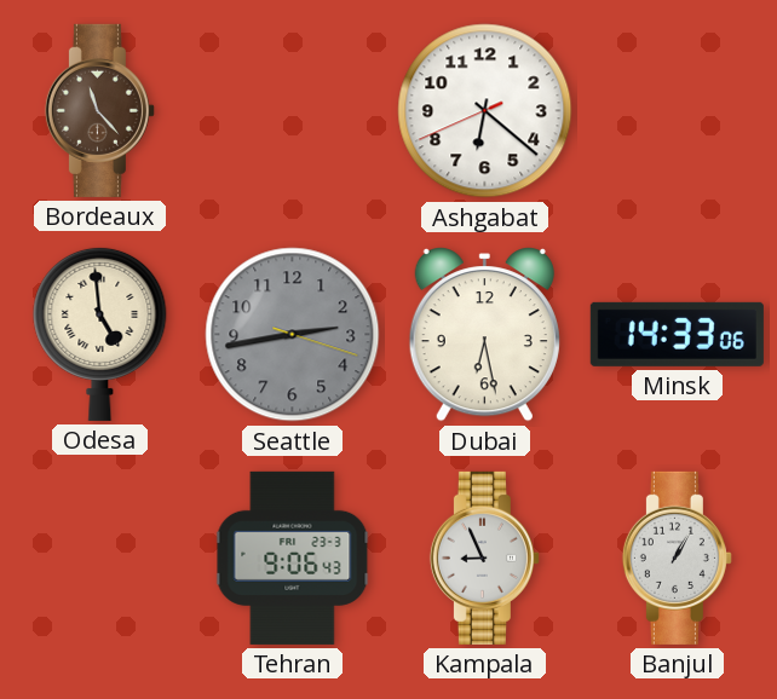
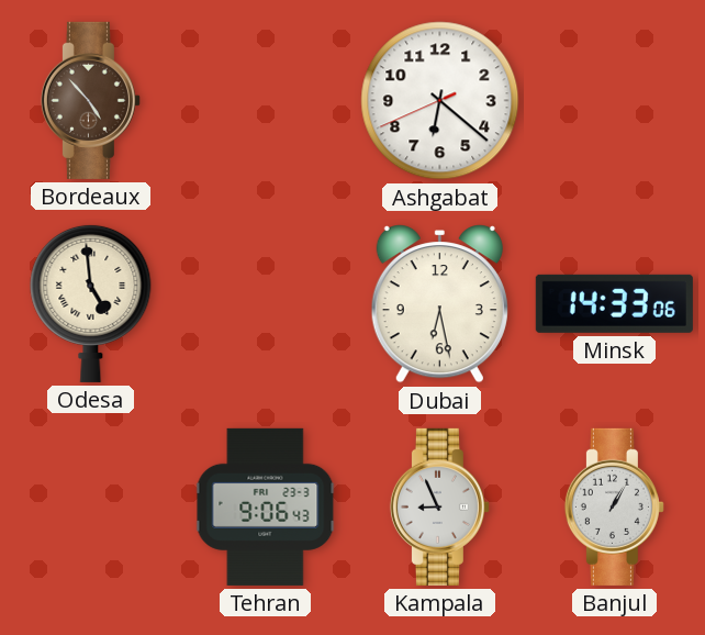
Bordeaux: 11:23 -> 4:53
Seattle: 2:43 -> none
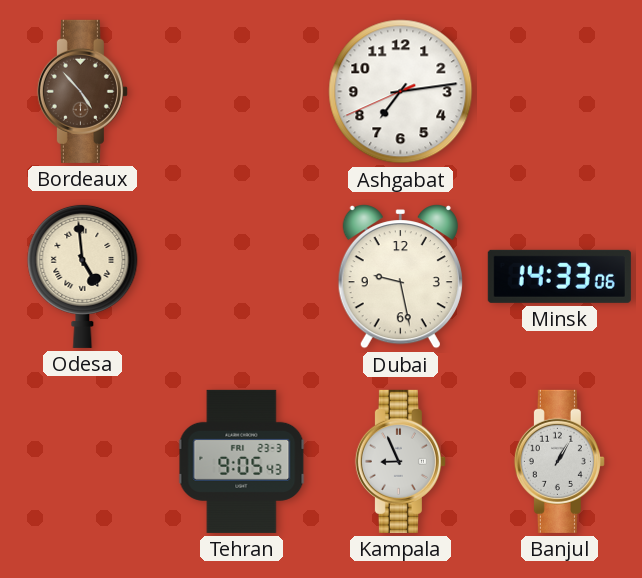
Ashgabat: 6:21 -> 7:13
Dubai: 6:28 -> 9:28
Tehran: 9:06 -> 9:05
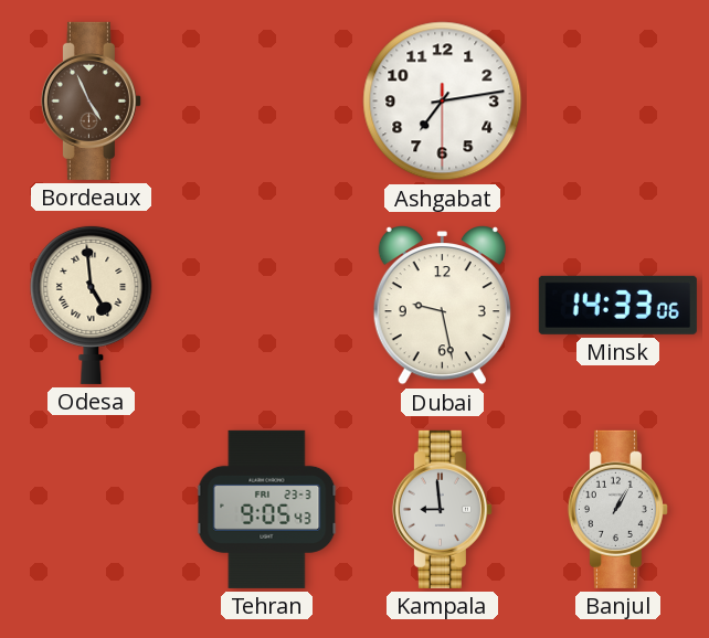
Bordeaux: 4:53 -> 4:56
Ashgabat: 7:13:41 -> 7:13:30
Kampala: 8:56 -> 8:59
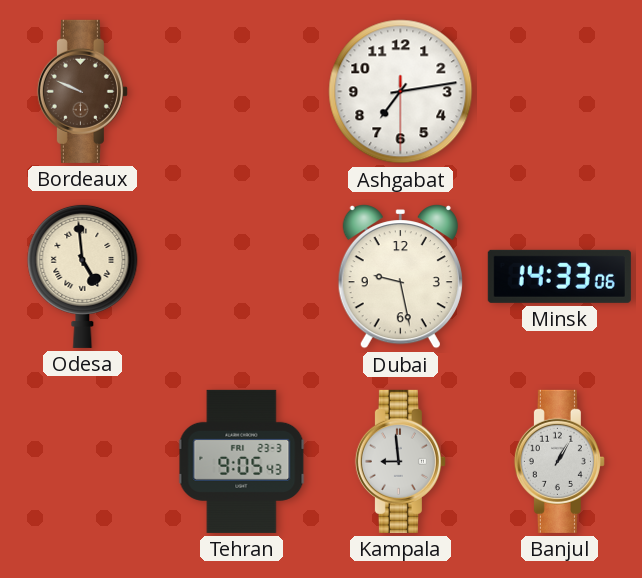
Bordeaux: 4:56 -> 9:49
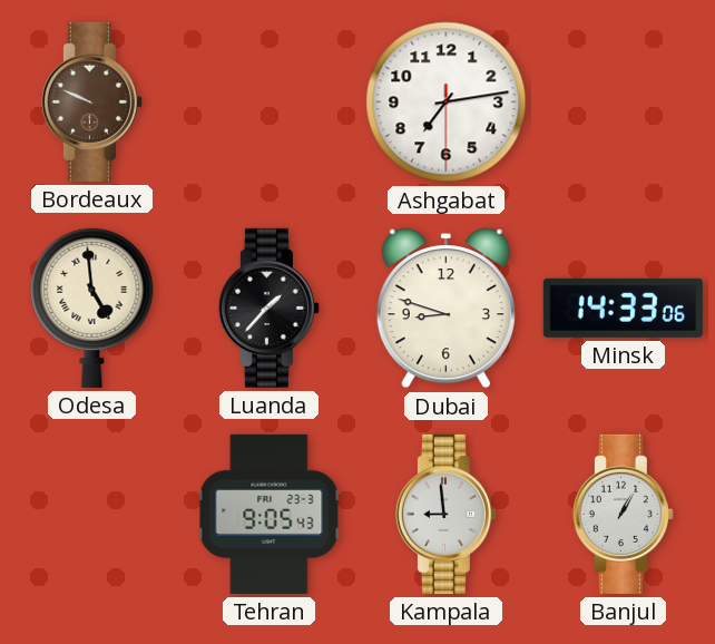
Luanda: none -> 1:37
Dubai: 9:28 -> 8:48
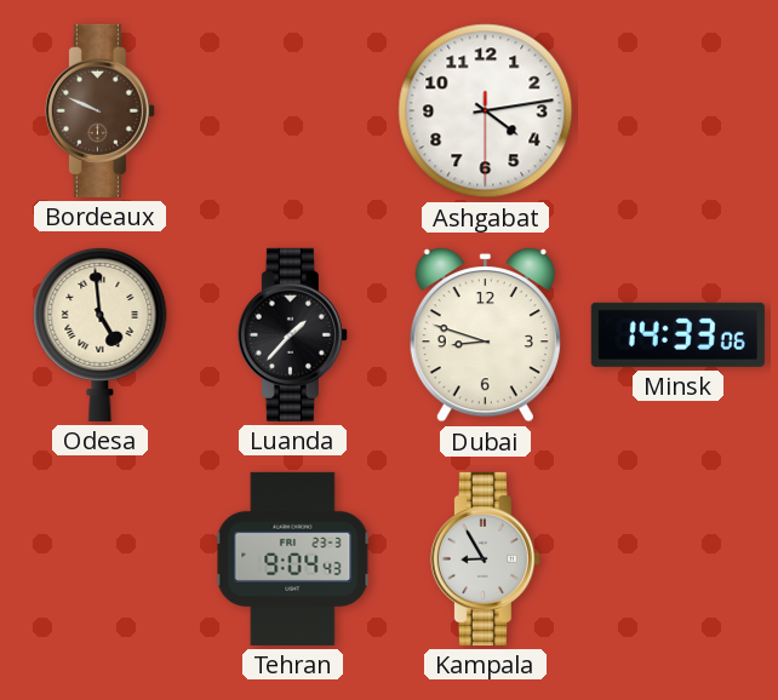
Ashgabat: 7:13 -> 4:13
Tehran: 9:05 -> 9:04
Kampala: 8:59 -> 8:55
Banjul: 1:05 -> none
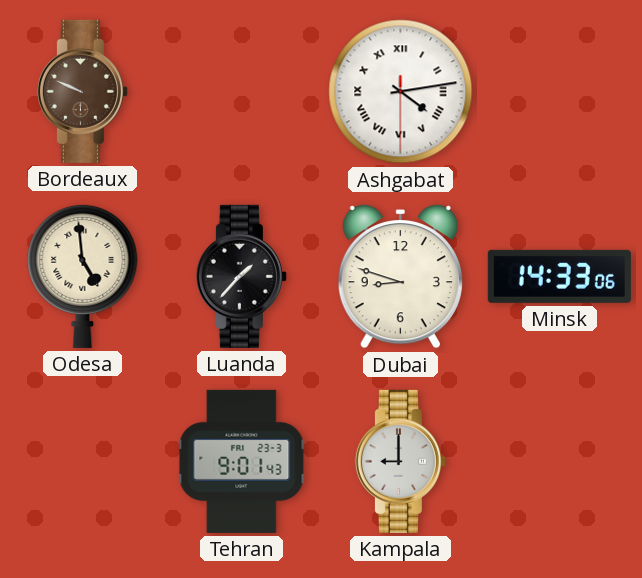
Ashgabat numerals: Arabic -> Roman
Tehran: 9:04 -> 9:01
Kampala: 8:55 -> 9:00
